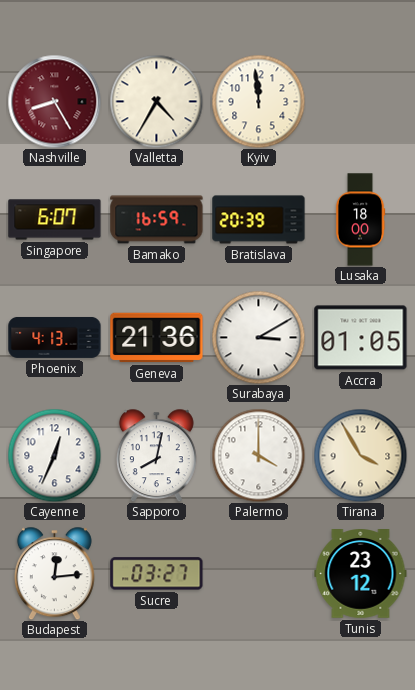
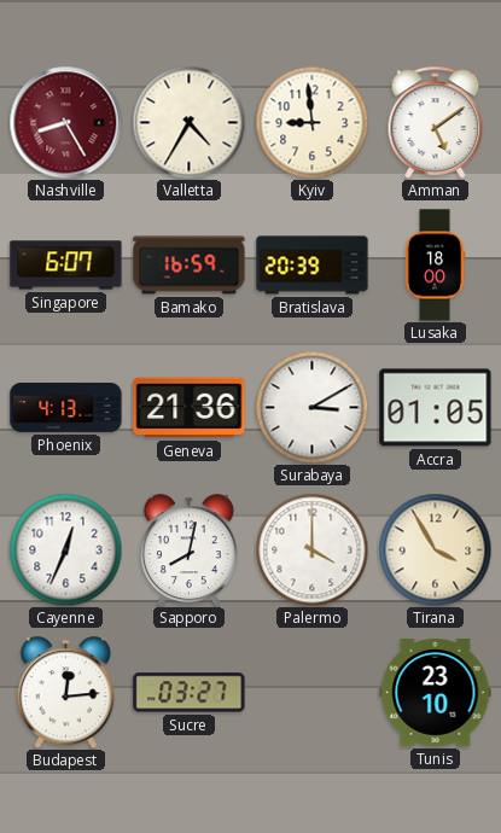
Kyiv: 11:59 -> 8:59
Amman: none -> 5:09
Tunis: 23:12 -> 23:10
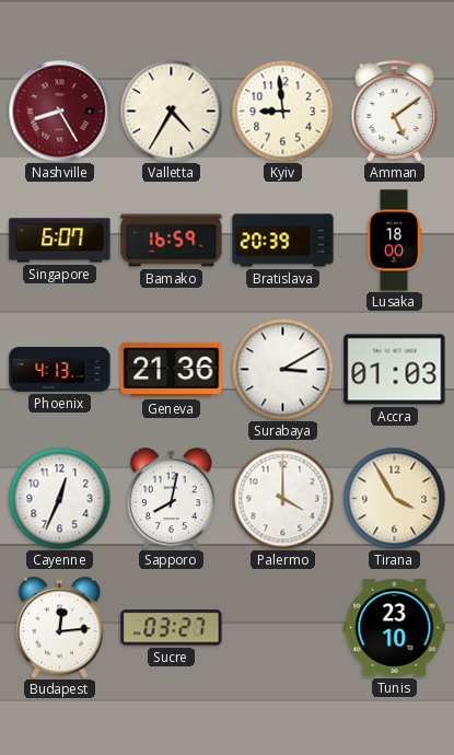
Accra: 01:05 -> 01:03
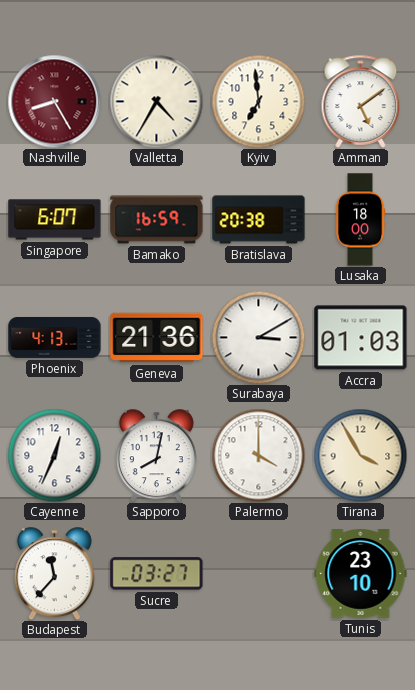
Kyiv: 8:59 -> 6:59
Bratislava: 20:39 -> 20:38
Budapest: 12:14 -> 11:37
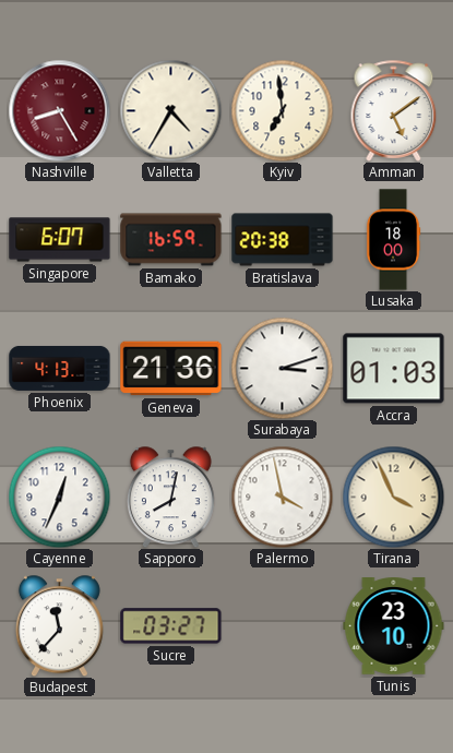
Surabaya: 3:10 -> 3:12
Palermo: 4:00 -> 3:58
Tirana: 3:55 -> 3:56
